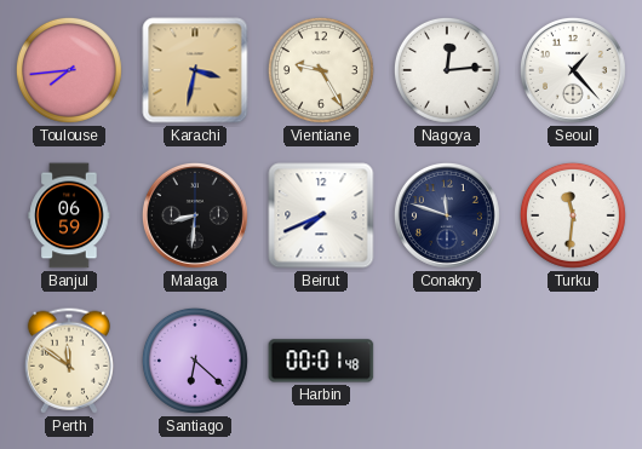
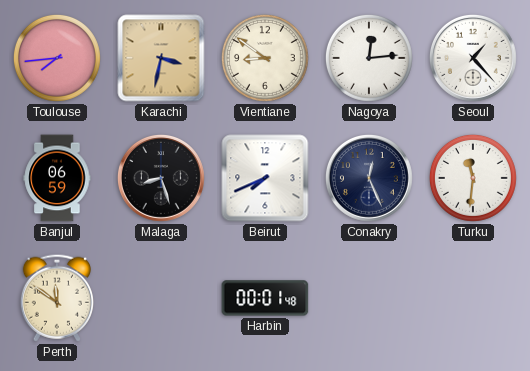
Vientiane: 9:25 -> 8:51
Malaga: 8:31 -> 8:27
Conakry: 11:48 -> 12:26
Santiago: 6:22 -> none
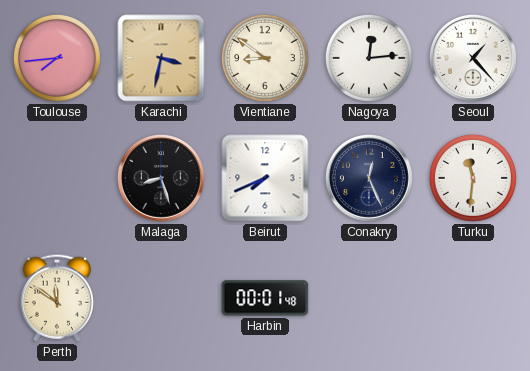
Banjul: 06:59 -> none
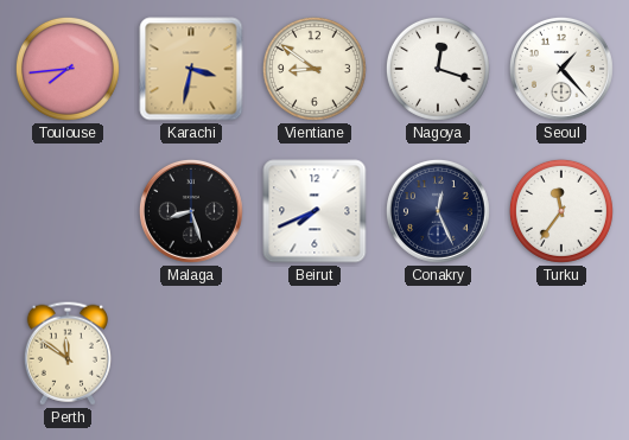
Nagoya: 12:14 -> 12:18
Turku: 11:31 -> 11:36
Harbin: 00:01 -> none
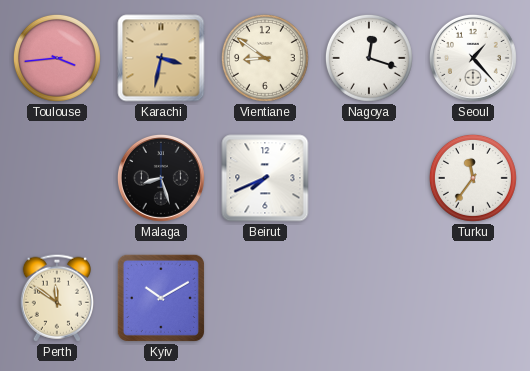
Toulouse: 7:44 -> 3:44
Conakry: 12:26 -> none
Kyiv: none -> 10:10
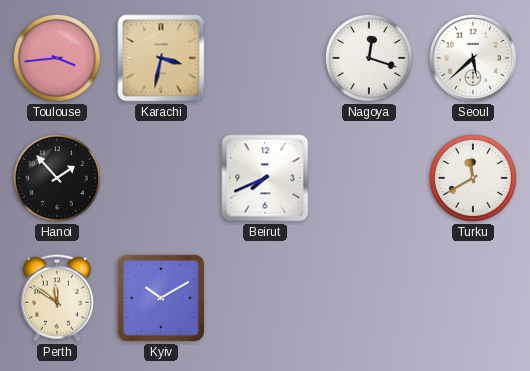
Vientiane: 8:51 -> none
Seoul: 1:23 -> 5:38
Hanoi: none -> 1:53
Malaga: 8:27 -> none
Turku: 11:36 -> 11:40
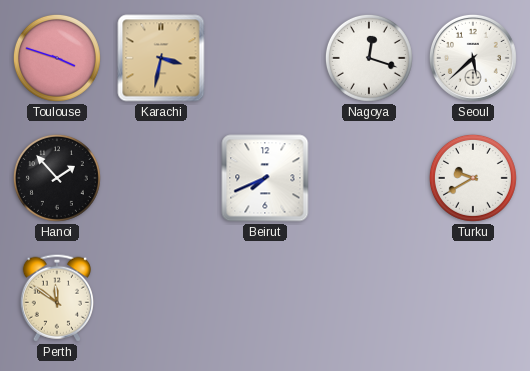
Toulouse: 3:44 -> 3:48
Turku: 11:40 -> 9:40
Kyiv: 10:10 -> none
